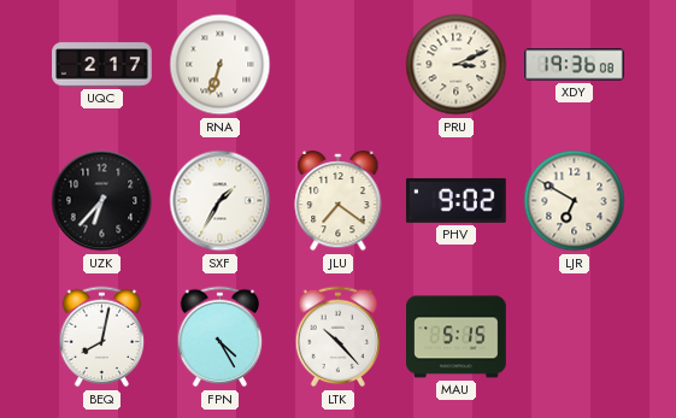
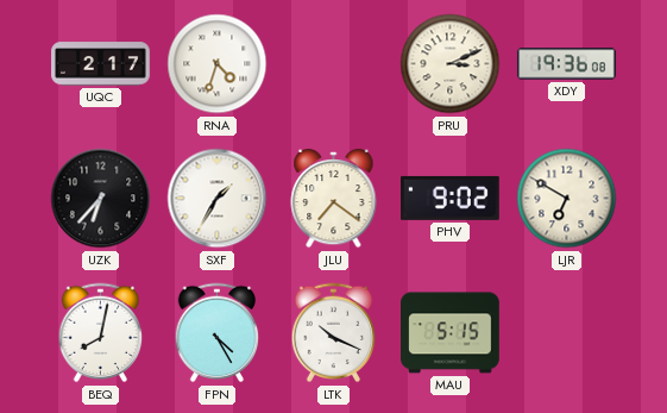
RNA: 6:33 -> 4:33
LTK: 10:23 -> 10:19
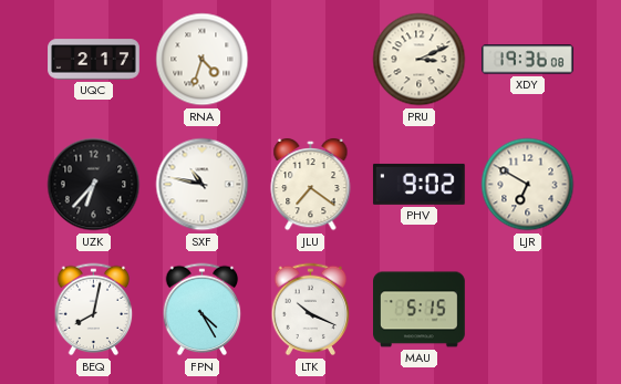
SXF: 1:35 -> 10:47
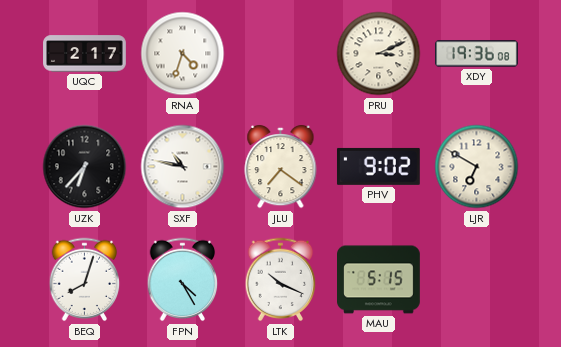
BEQ: 8:02 -> 8:03
